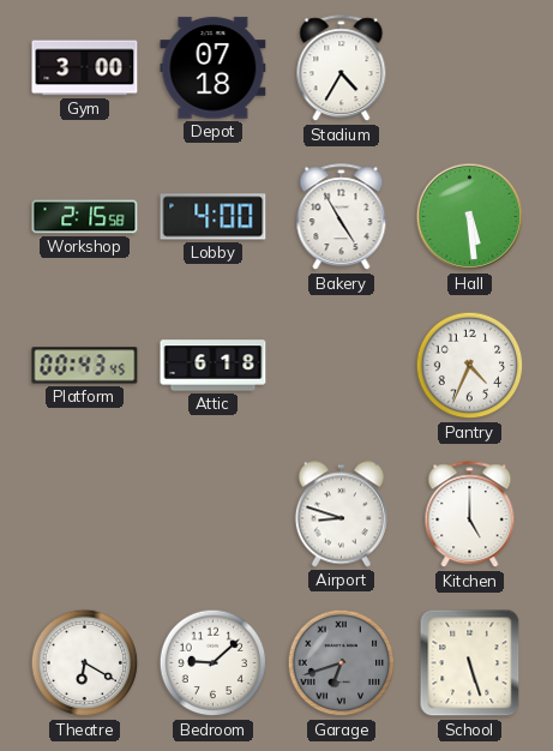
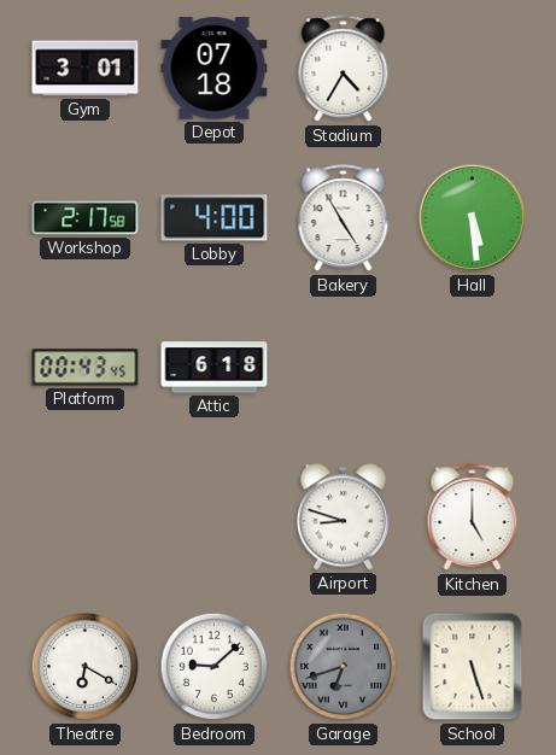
Gym: 3:00 -> 3:01
Workshop: 2:15 -> 2:17
Pantry: 4:34 -> none
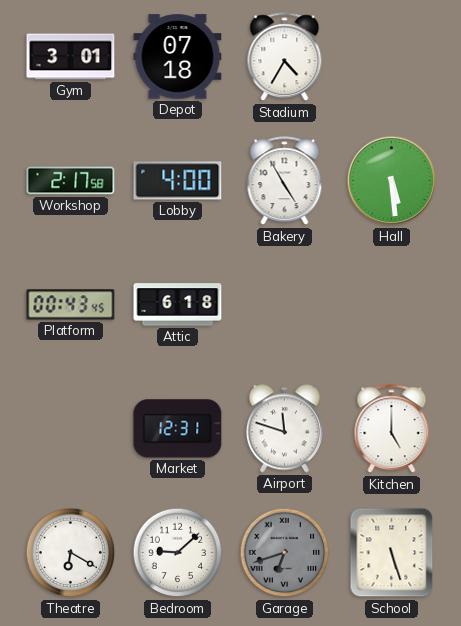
Market: none -> 12:31
Airport: 8:48 -> 11:48
